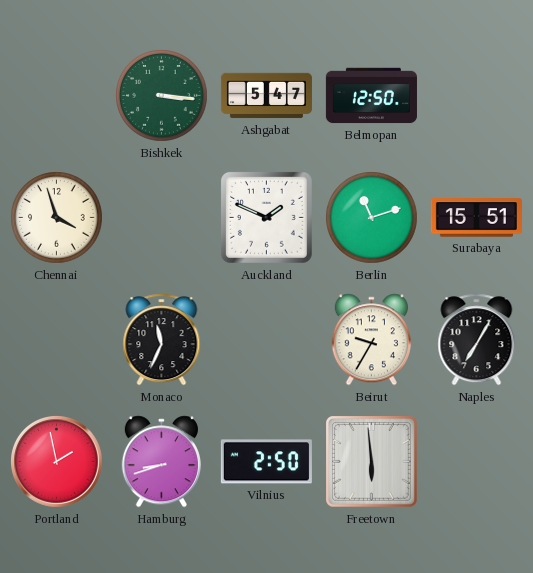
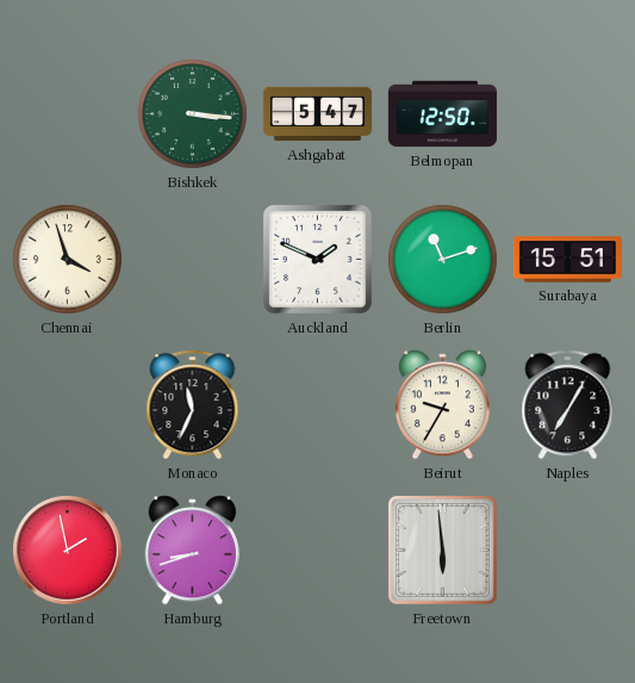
Vilnius: 2:50 -> none
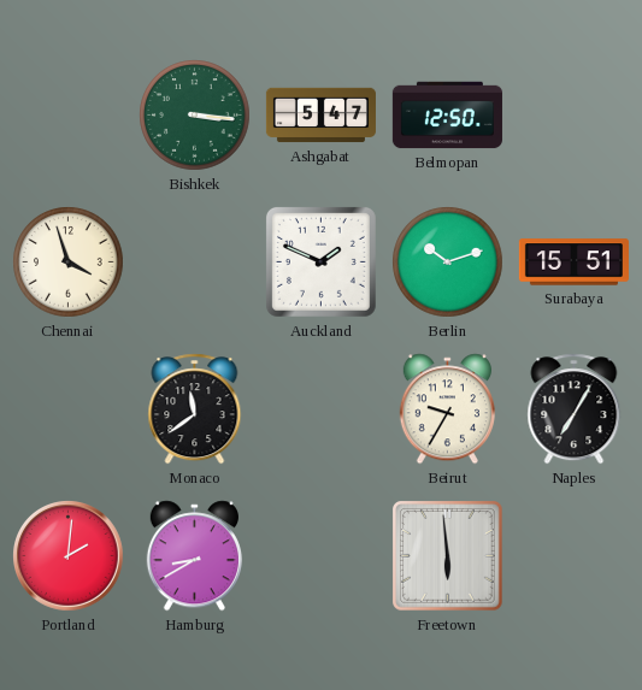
Berlin: 11:12 -> 10:12
Monaco: 11:34 -> 11:39
Portland: 1:58 -> 2:01
Hamburg: 8:42 -> 8:40
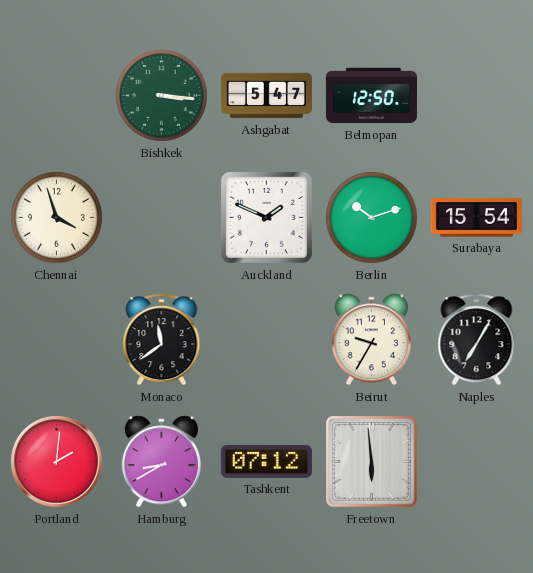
Surabaya: 15:51 -> 15:54
Tashkent: none -> 07:12
